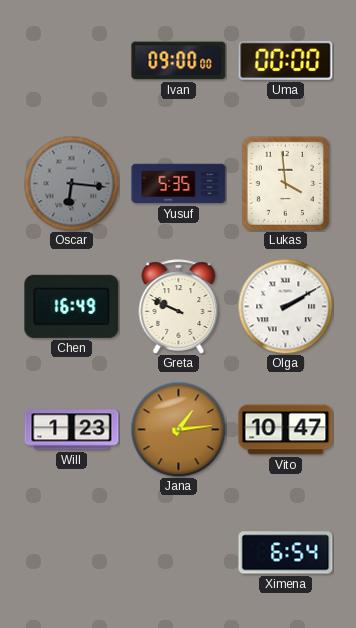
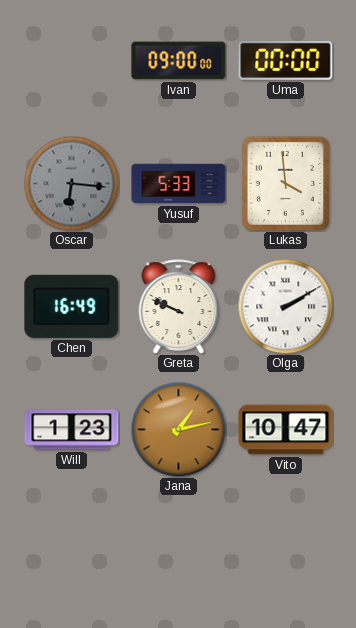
Yusuf: 5:35 -> 5:33
Jana: 1:14 -> 1:13
Ximena: 6:54 -> none
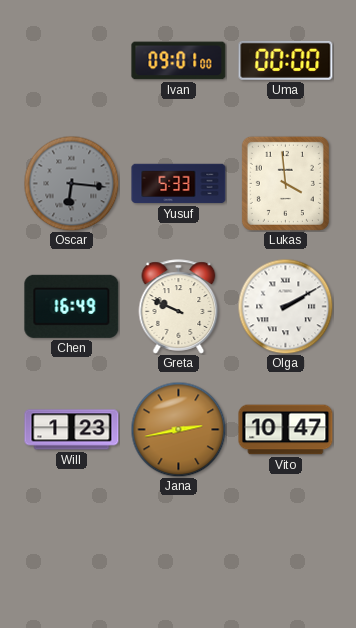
Ivan: 09:00 -> 09:01
Jana: 1:13 -> 2:43
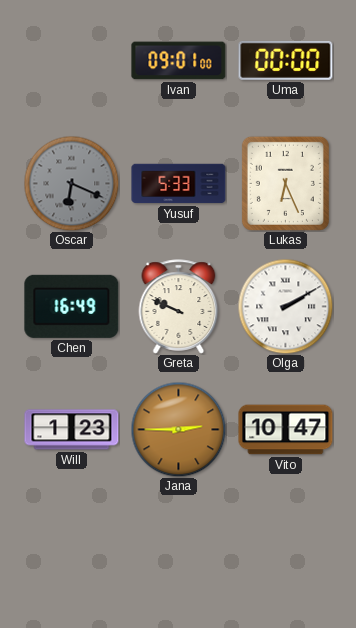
Oscar: 6:16 -> 6:19
Lukas: 3:59 -> 6:26
Jana: 2:43 -> 2:45
